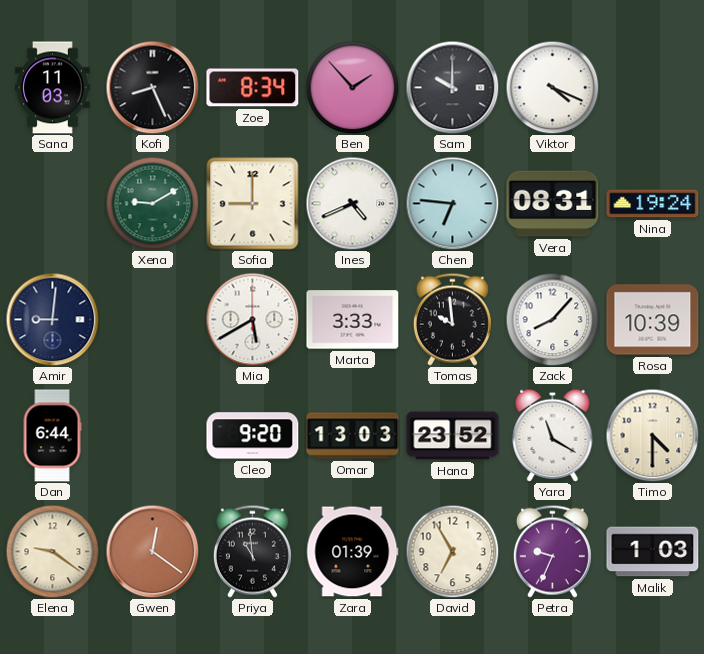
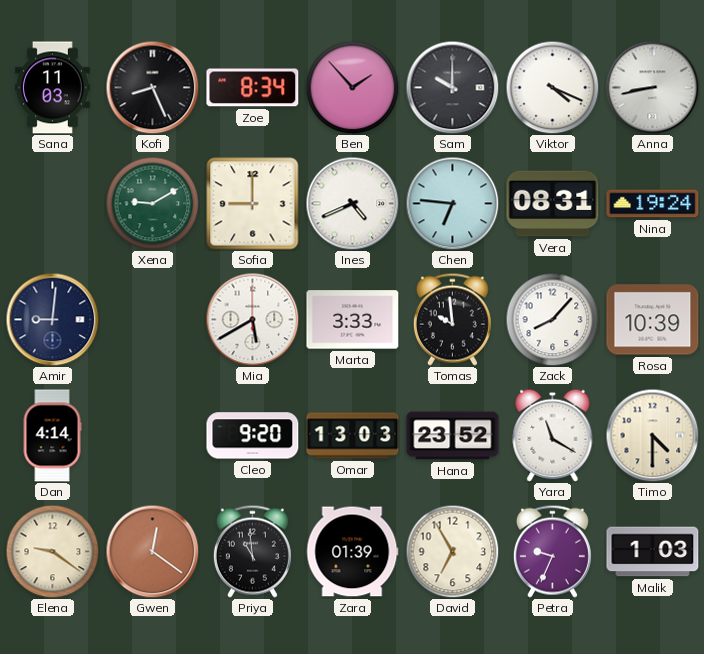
Anna: none -> 8:43
Dan: 6:44 -> 4:14
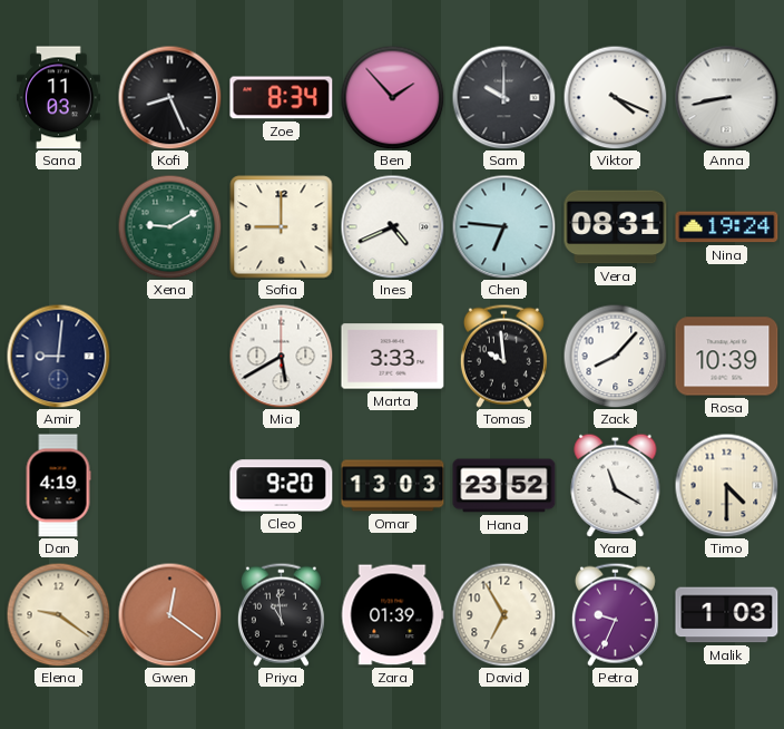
Dan: 4:14 -> 4:19
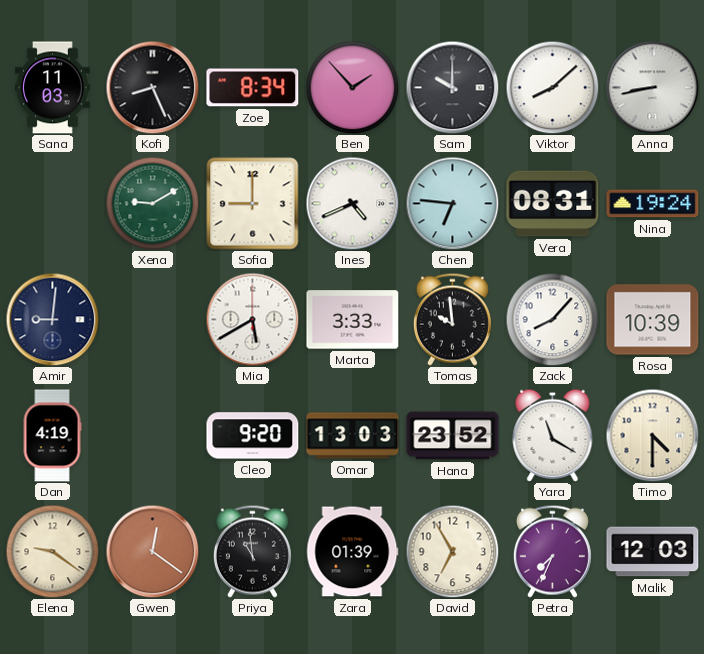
Viktor: 4:19 -> 8:08
Petra: 9:34 -> 7:34
Malik: 1:03 -> 12:03
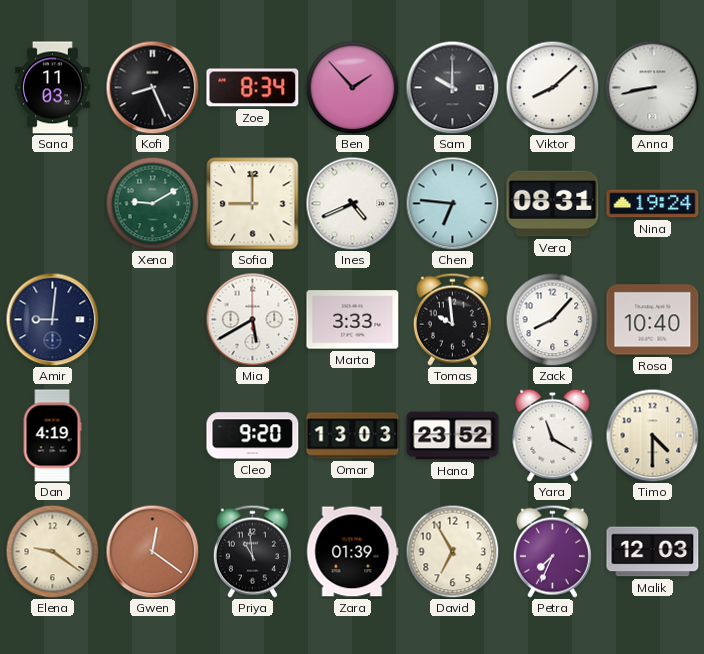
Rosa: 10:39 -> 10:40
